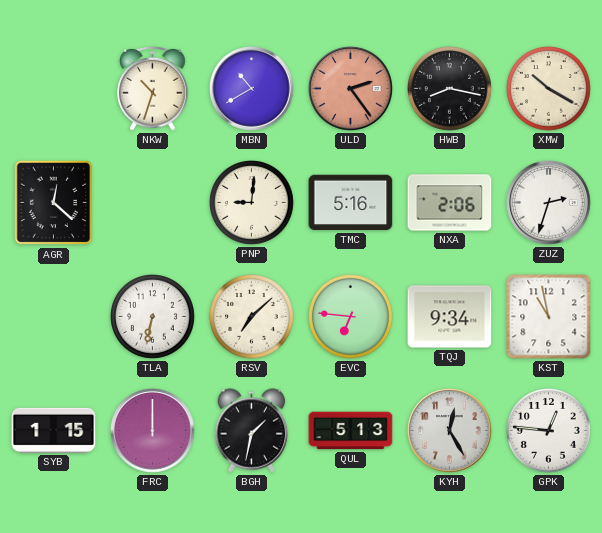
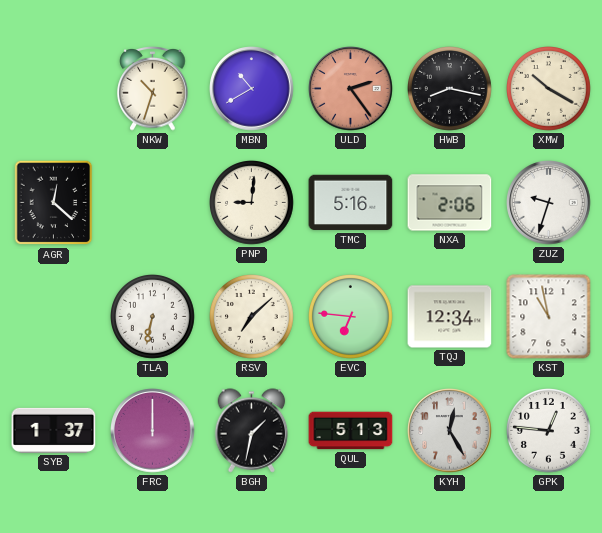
ZUZ: 2:33 -> 9:33
TQJ: 9:34 -> 12:34
SYB: 1:15 -> 1:37
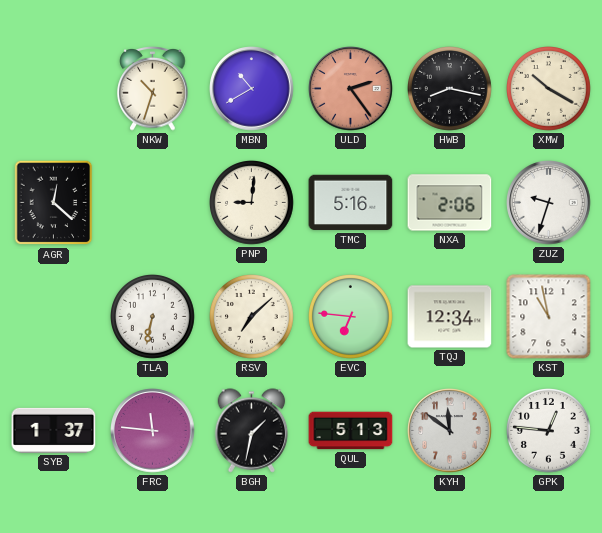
FRC: 12:00 -> 11:46
KYH: 12:25 -> 11:51
